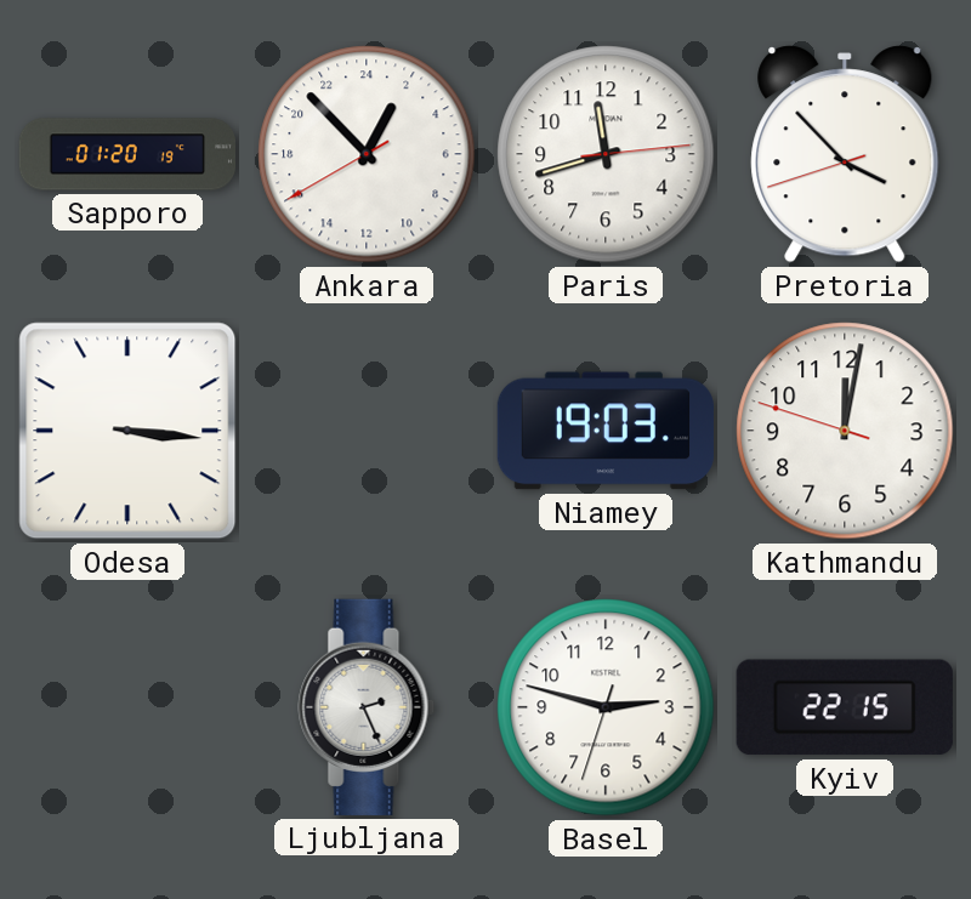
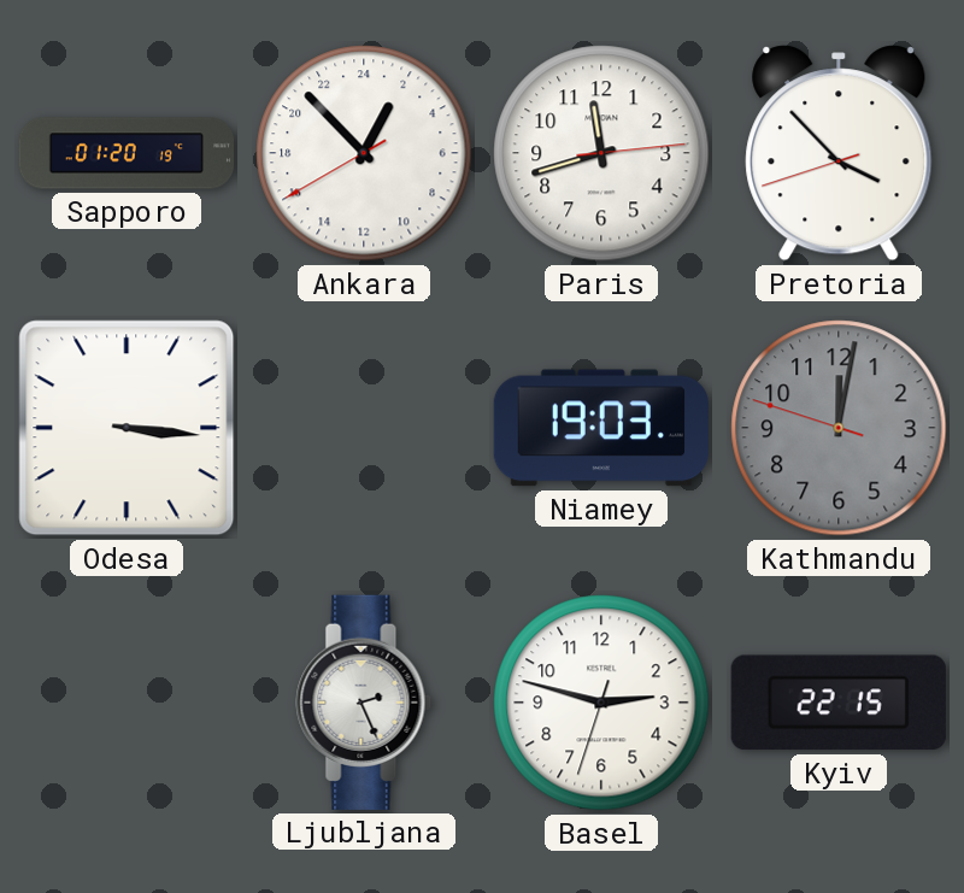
Kathmandu dial: white -> grey
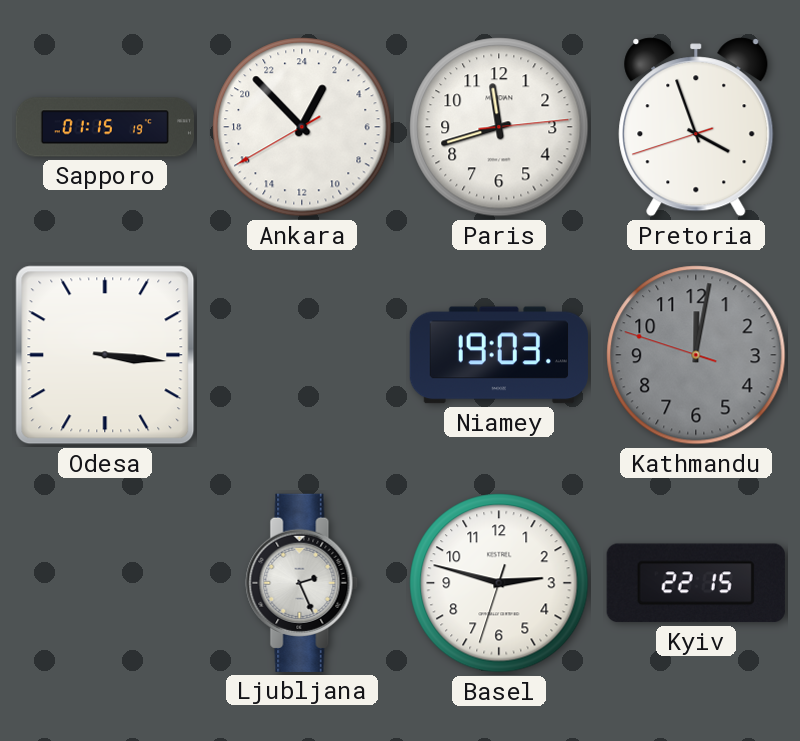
Sapporo: 01:20 -> 01:15
Pretoria: 3:52 -> 3:56
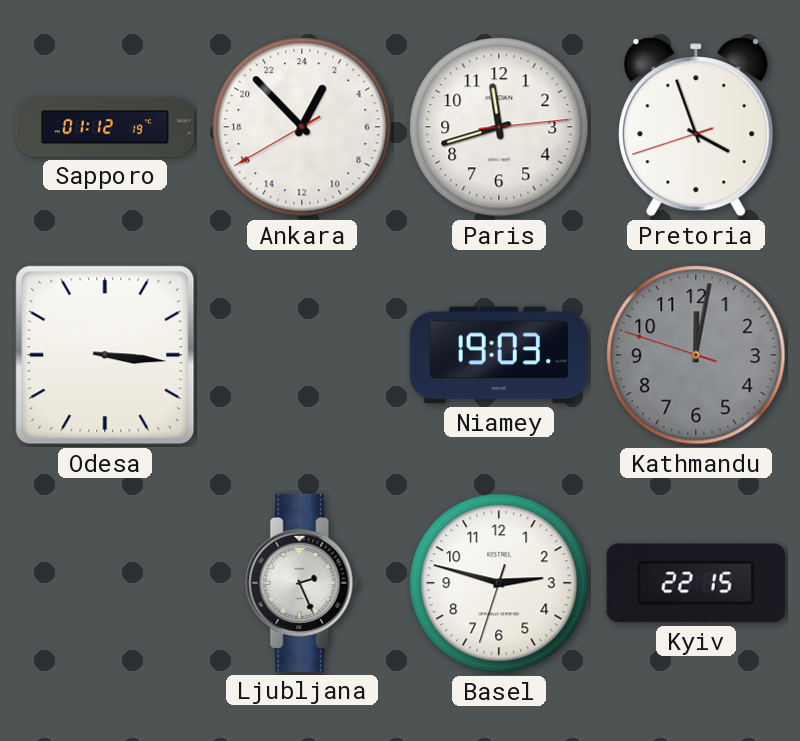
Sapporo: 01:15 -> 01:12
